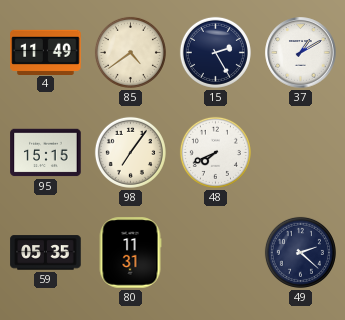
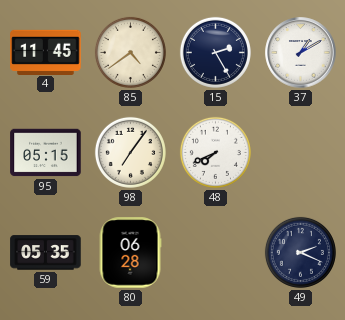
4: 11:49 -> 11:45
95: 15:15 -> 05:15
80: 11:31 -> 06:28
49: 2:22 -> 2:19
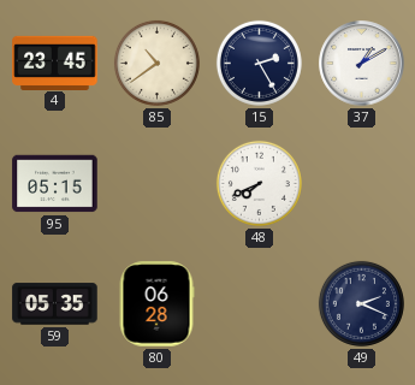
4: 11:45 -> 23:45
85: 4:39 -> 10:39
98: 7:06 -> none
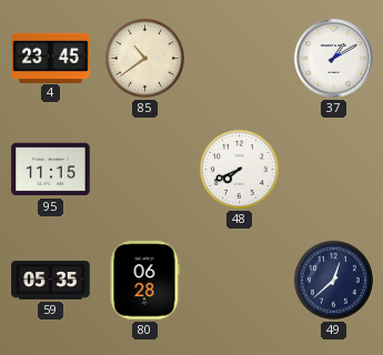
15: 2:25 -> none
95: 05:15 -> 11:15
49: 2:19 -> 12:38
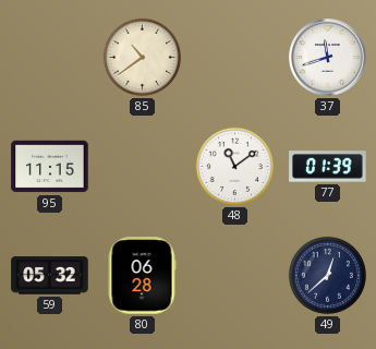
4: 23:45 -> none
37: 1:10 -> 11:42
48: 7:41 -> 11:09
77: none -> 01:39
59: 05:35 -> 05:32
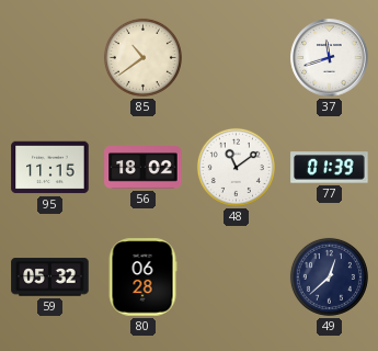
56: none -> 18:02
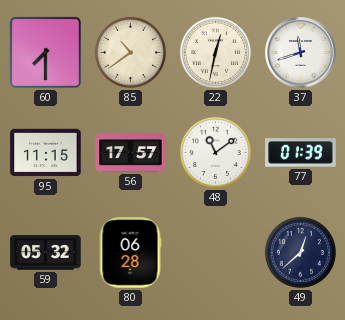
60: none -> 7:30
22: none -> 12:32
56: 18:02 -> 17:57
